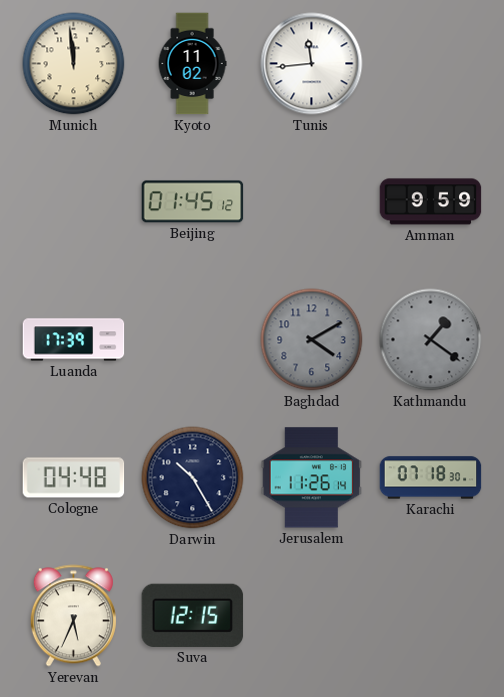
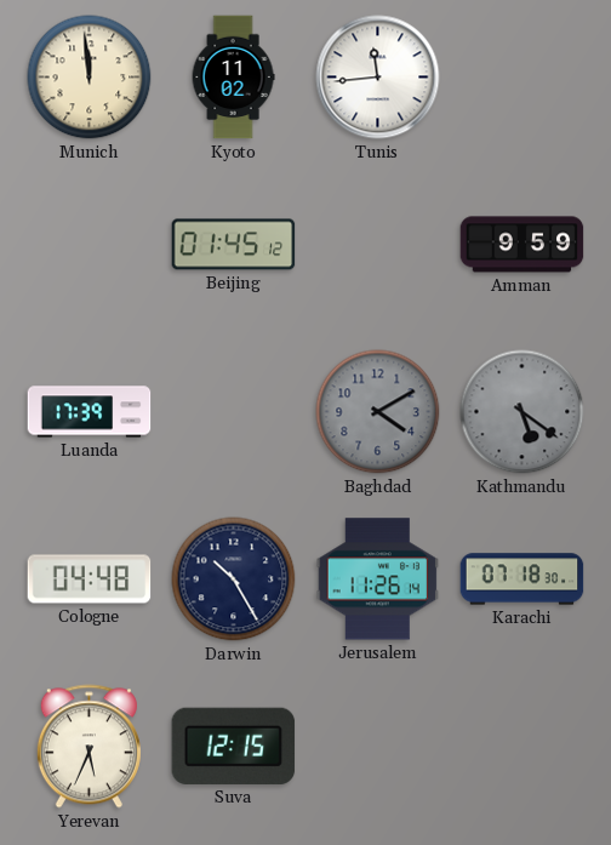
Kathmandu: 1:21 -> 5:21
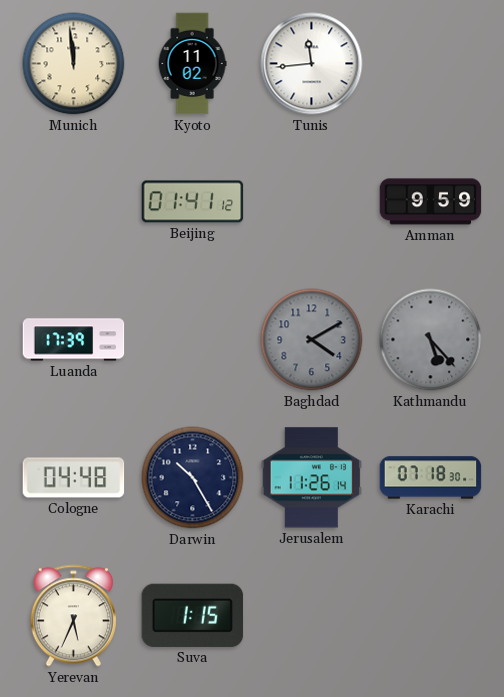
Beijing: 01:45 -> 01:41
Kathmandu: 5:21 -> 5:23
Suva: 12:15 -> 1:15
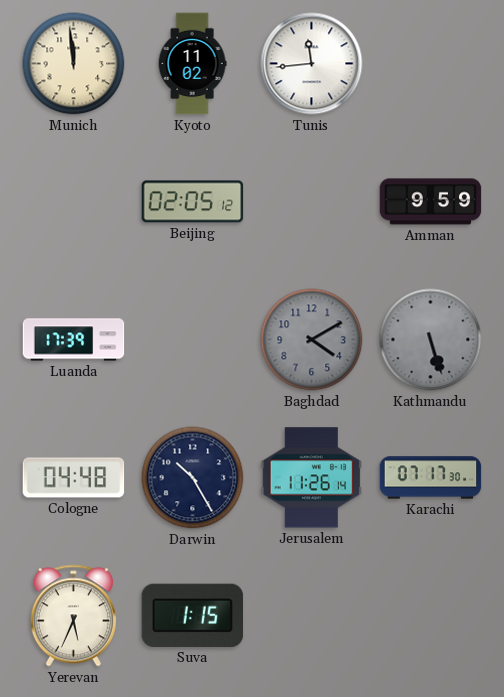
Beijing: 01:41 -> 02:05
Kathmandu: 5:23 -> 5:27
Karachi: 07:18 -> 07:17
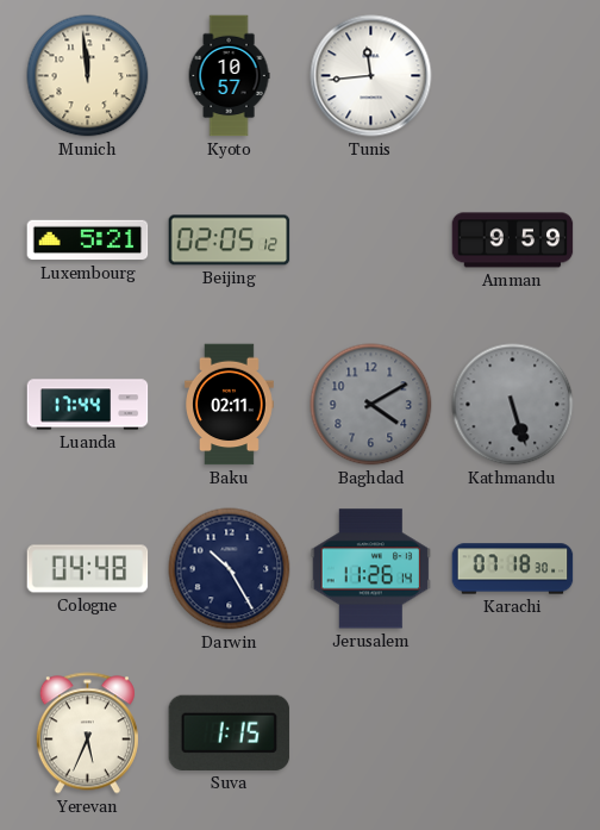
Kyoto: 11:02 -> 10:57
Luxembourg: none -> 5:21
Luanda: 17:39 -> 17:44
Baku: none -> 02:11
Karachi: 07:17 -> 07:18
